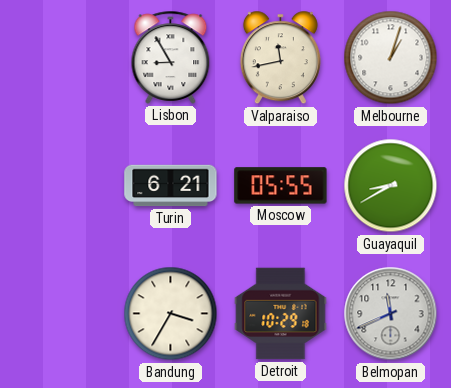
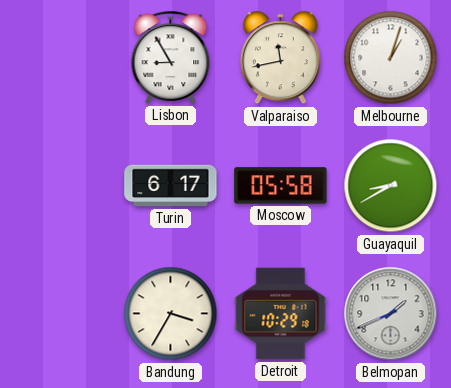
Turin: 6:21 -> 6:17
Moscow: 05:55 -> 05:58
Belmopan: 11:41 -> 1:41
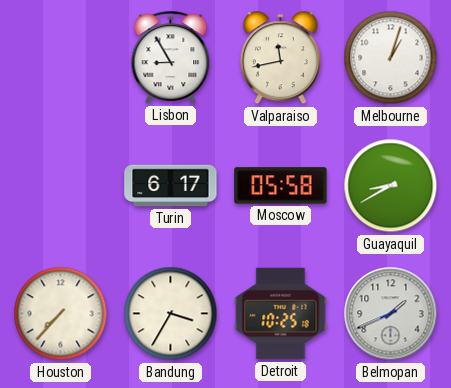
Houston: none -> 7:37
Detroit: 10:29 -> 10:25
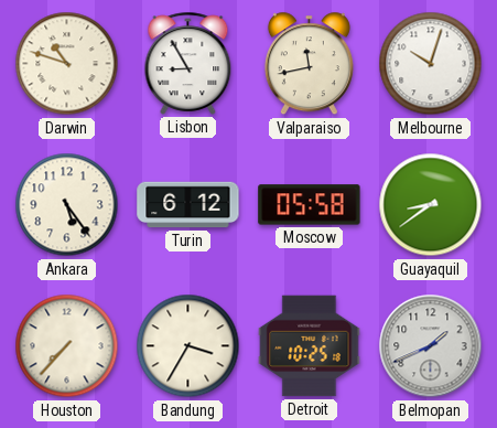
Darwin: none -> 10:48
Melbourne: 1:03 -> 10:03
Ankara: none -> 5:24
Turin: 6:17 -> 6:12
Guayaquil: 8:40 -> 8:39
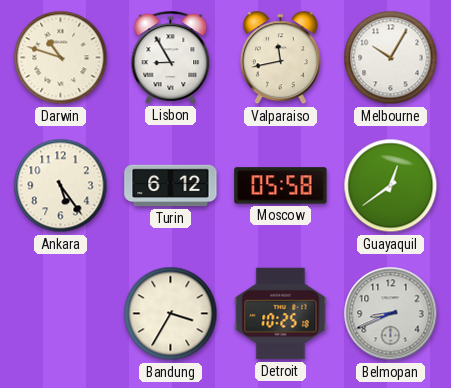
Melbourne: 10:03 -> 10:05
Guayaquil: 8:39 -> 12:39
Houston: 7:37 -> none
Belmopan: 1:41 -> 8:41
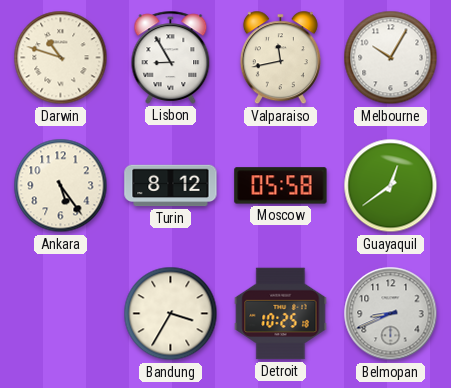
Turin: 6:12 -> 8:12
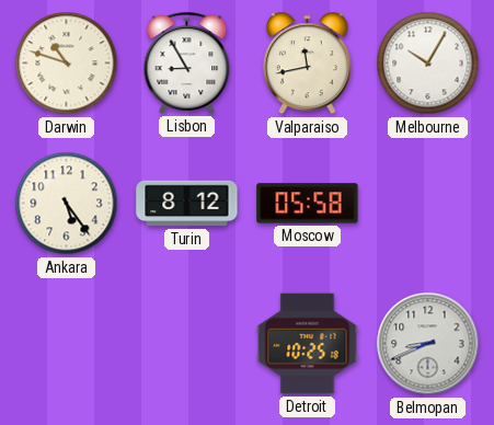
Guayaquil: 12:39 -> none
Bandung: 3:35 -> none
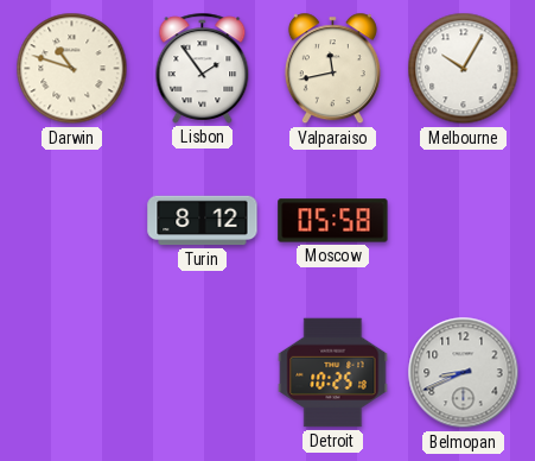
Lisbon: 8:55 -> 1:54
Ankara: 5:24 -> none
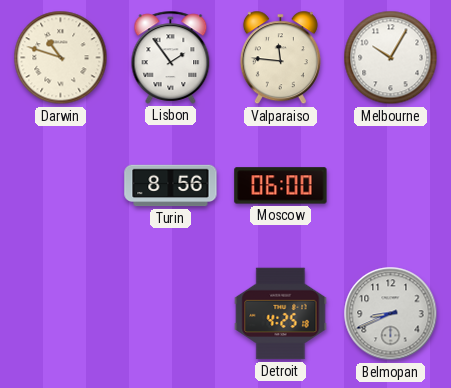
Valparaiso: 11:43 -> 11:46
Turin: 8:12 -> 8:56
Moscow: 05:58 -> 06:00
Detroit: 10:25 -> 4:25
